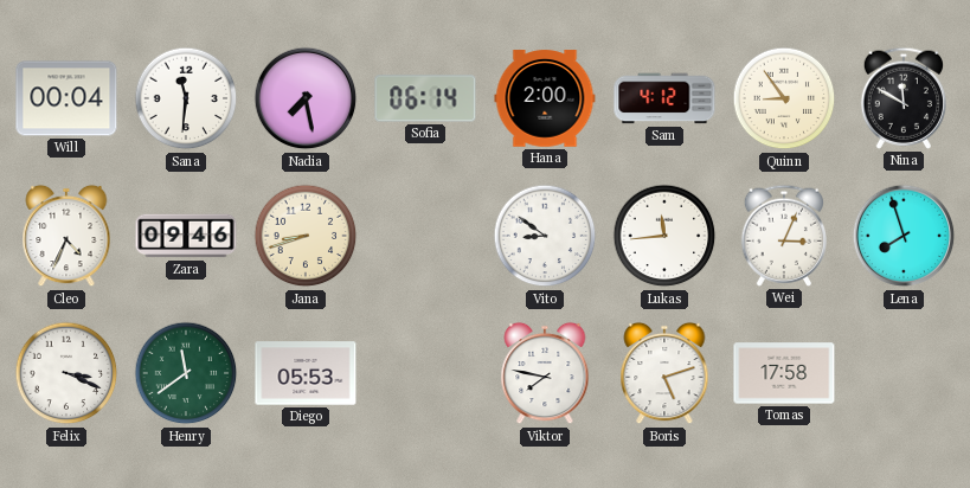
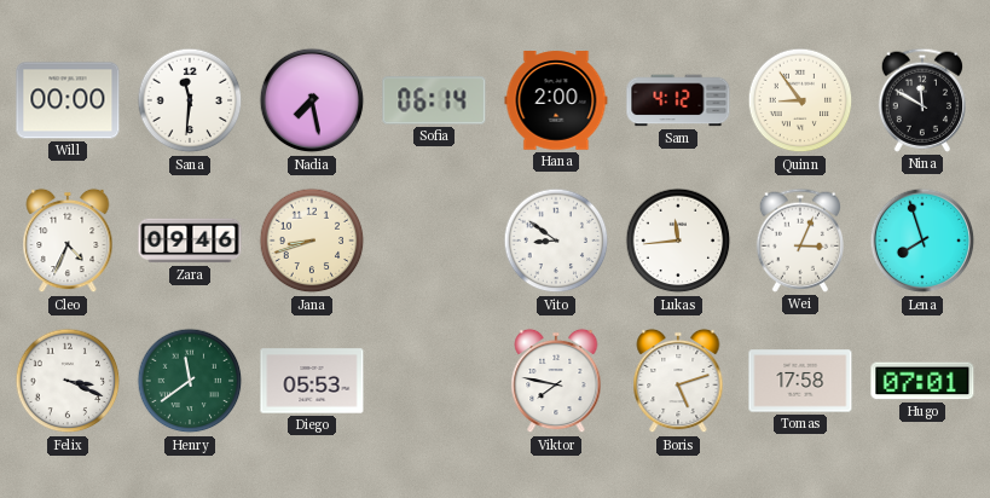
Will: 00:04 -> 00:00
Hugo: none -> 07:01
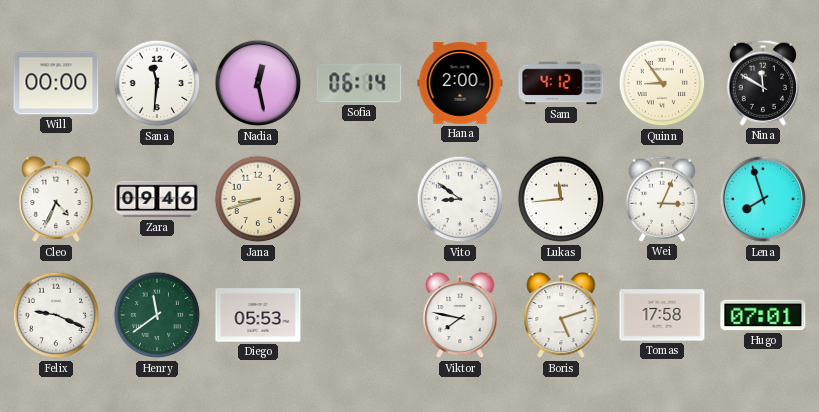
Nadia: 7:28 -> 12:28
Felix: 3:19 -> 9:19
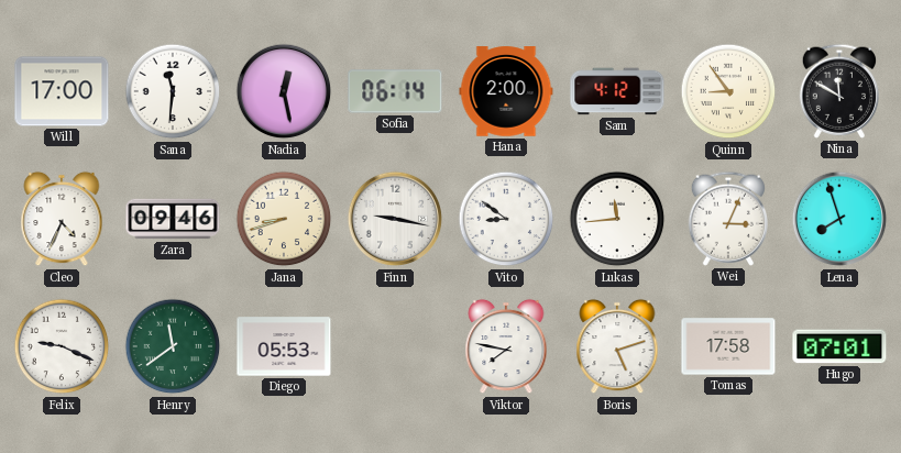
Will: 00:00 -> 17:00
Finn: none -> 9:17
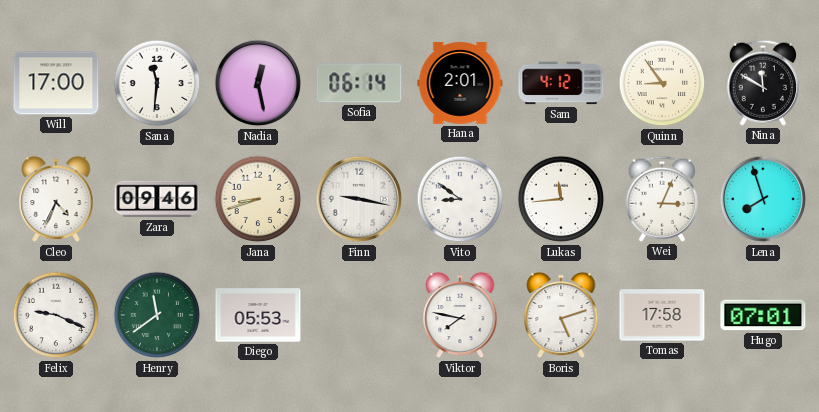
Hana: 2:00 -> 2:01
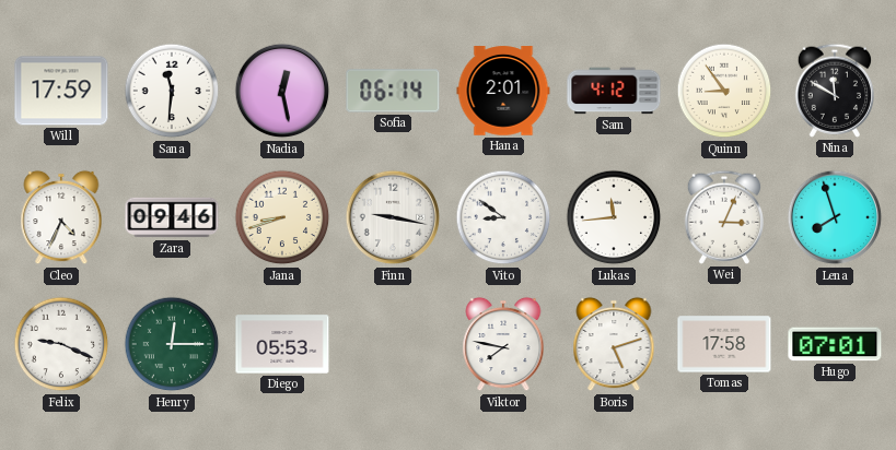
Will: 17:00 -> 17:59
Henry: 11:39 -> 12:15
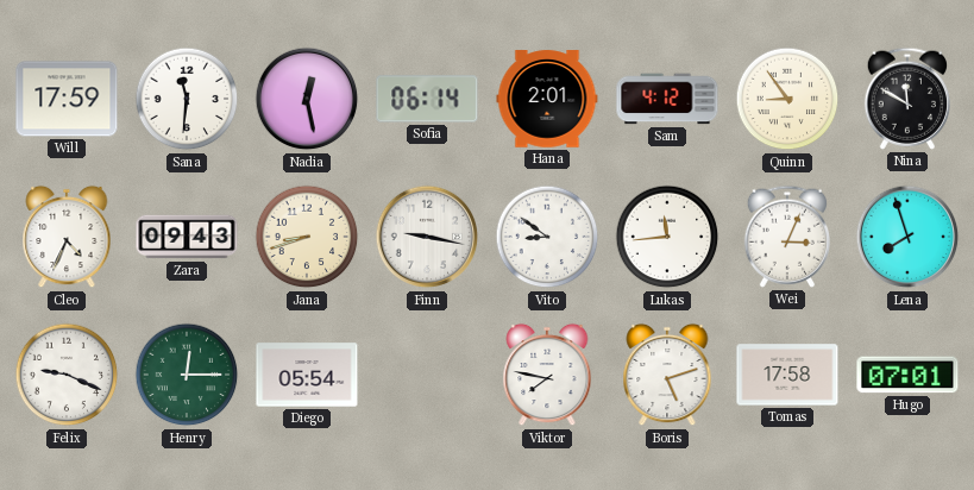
Zara: 09:46 -> 09:43
Diego: 05:53 -> 05:54
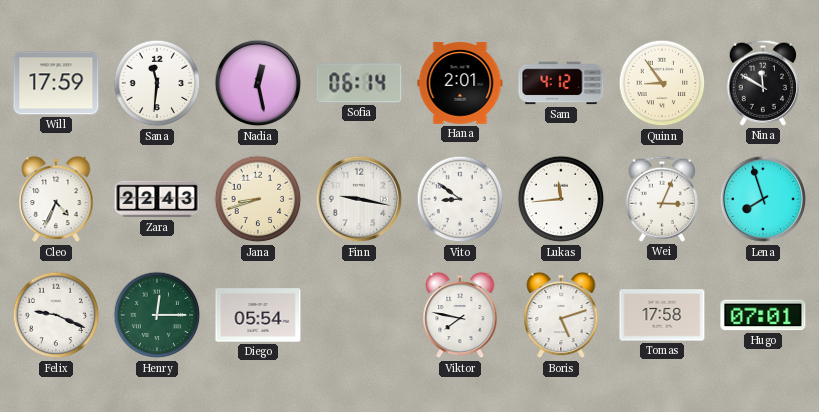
Zara: 09:43 -> 22:43
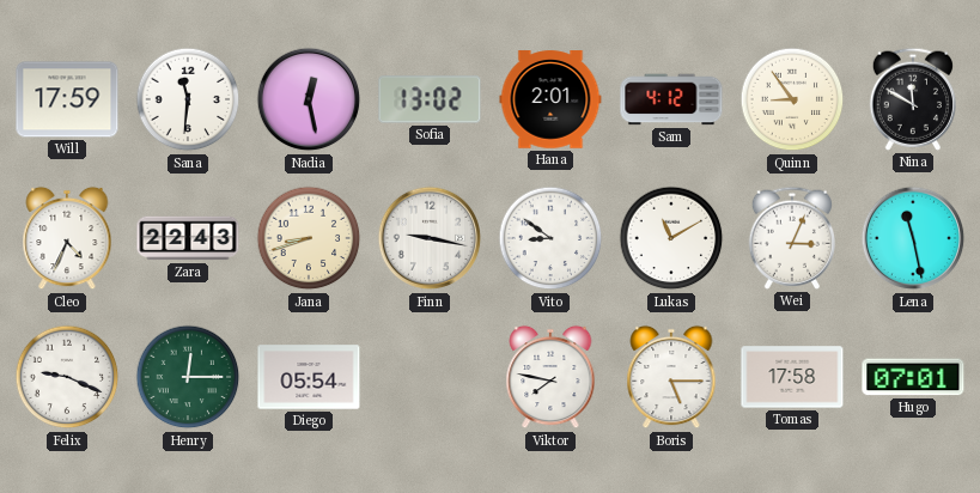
Sofia: 06:14 -> 13:02
Lukas: 11:44 -> 11:10
Lena: 7:57 -> 11:28
Boris: 5:12 -> 5:15
